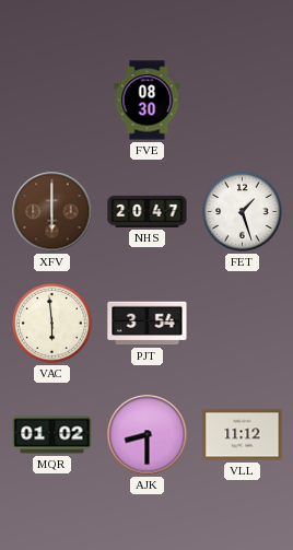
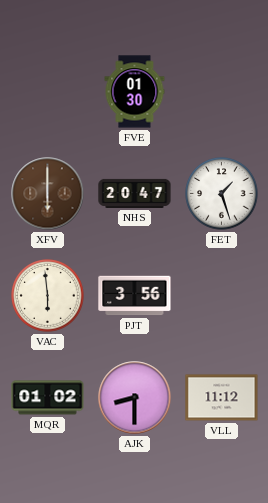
FVE: 08:30 -> 01:30
PJT: 3:54 -> 3:56
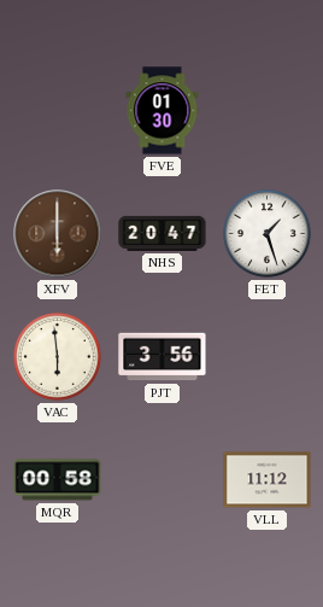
MQR: 01:02 -> 00:58
AJK: 8:30 -> none
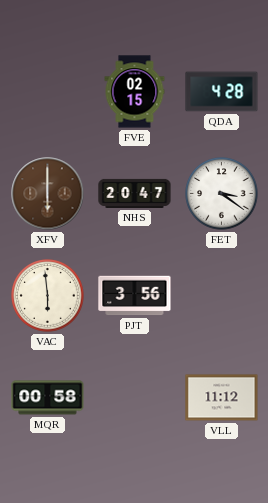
FVE: 01:30 -> 02:15
QDA: none -> 4:28
FET: 1:27 -> 3:21
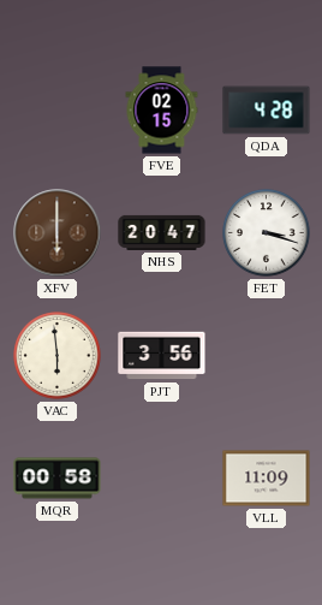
FET: 3:21 -> 3:18
VLL: 11:12 -> 11:09
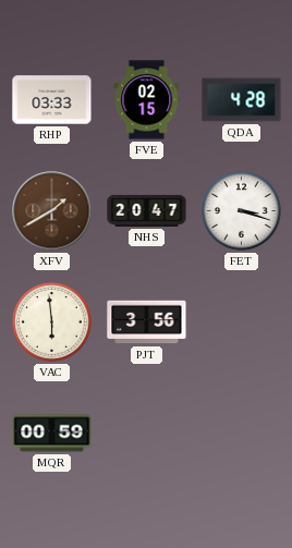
RHP: none -> 03:33
XFV: 6:00 -> 1:40
MQR: 00:58 -> 00:59
VLL: 11:09 -> none
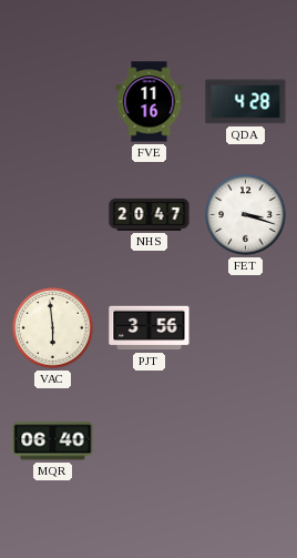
RHP: 03:33 -> none
FVE: 02:15 -> 11:16
XFV: 1:40 -> none
MQR: 00:59 -> 06:40
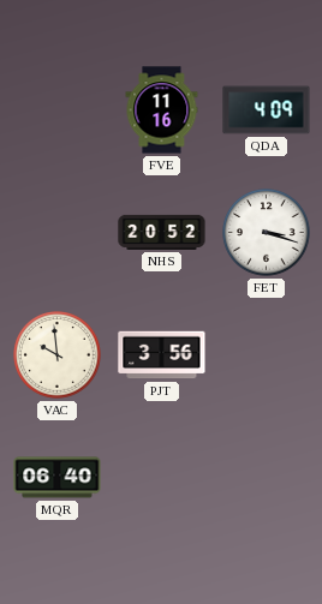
QDA: 4:28 -> 4:09
NHS: 20:47 -> 20:52
VAC: 5:59 -> 9:59
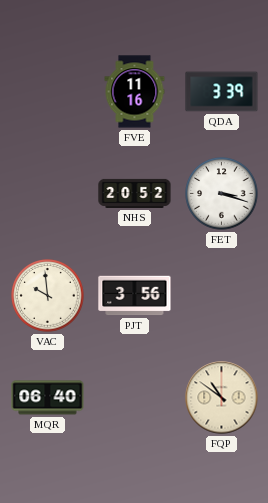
QDA: 4:09 -> 3:39
FQP: none -> 10:51
